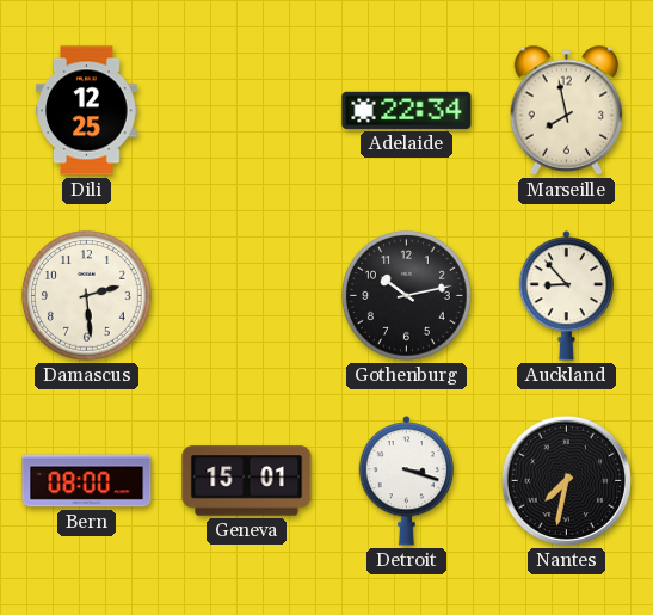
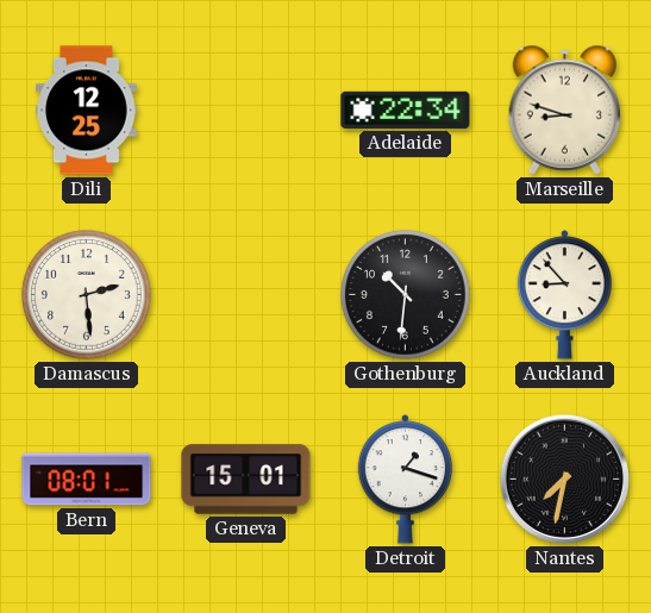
Marseille: 7:58 -> 8:48
Gothenburg: 10:13 -> 10:31
Bern: 08:00 -> 08:01
Detroit: 3:18 -> 1:18
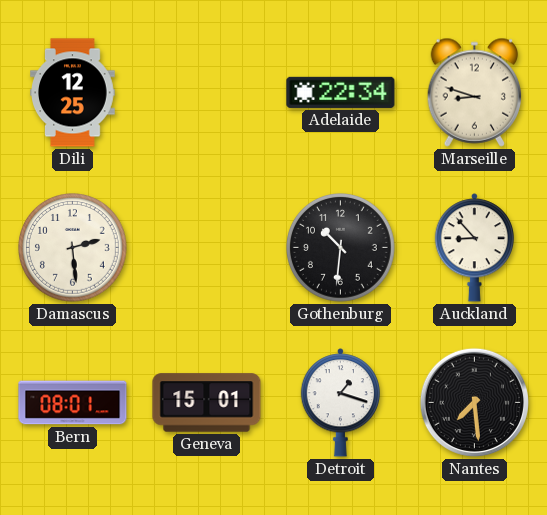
Nantes: 7:32 -> 7:29
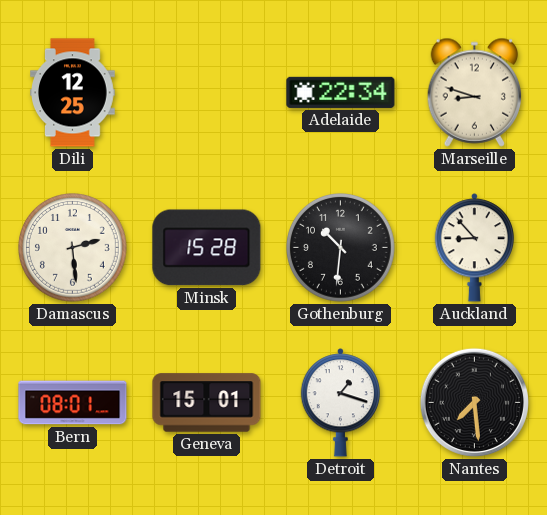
Minsk: none -> 15:28
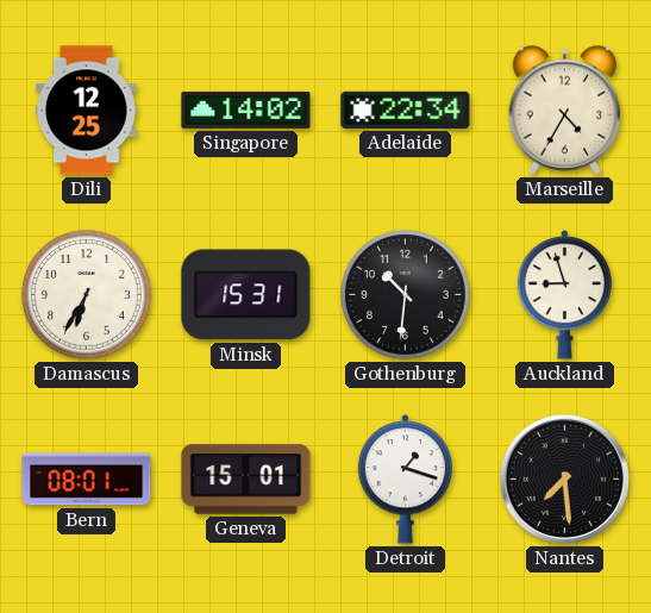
Singapore: none -> 14:02
Marseille: 8:48 -> 4:35
Damascus: 2:29 -> 6:35
Minsk: 15:28 -> 15:31
Auckland: 8:53 -> 8:57
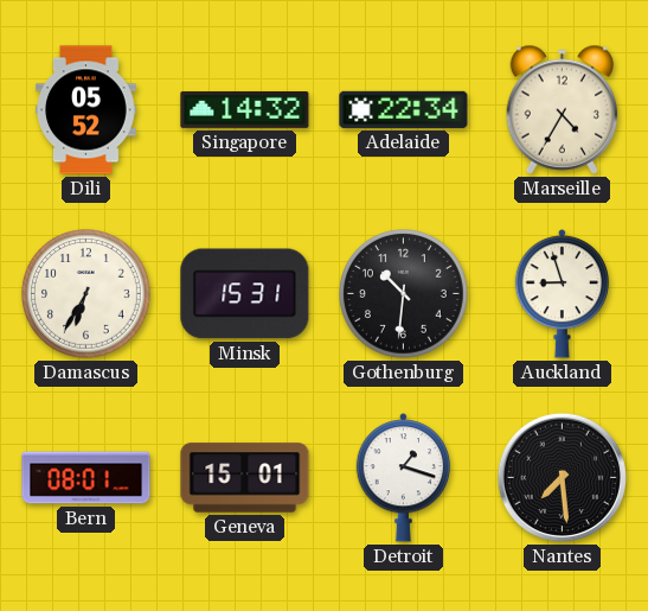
Dili: 12:25 -> 05:52
Singapore: 14:02 -> 14:32
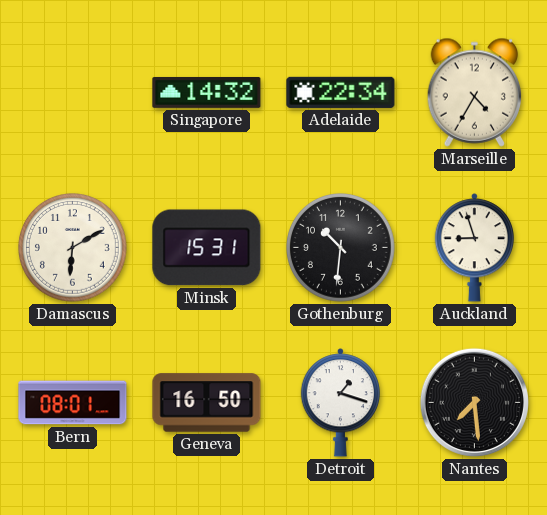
Dili: 05:52 -> none
Damascus: 6:35 -> 6:10
Geneva: 15:01 -> 16:50
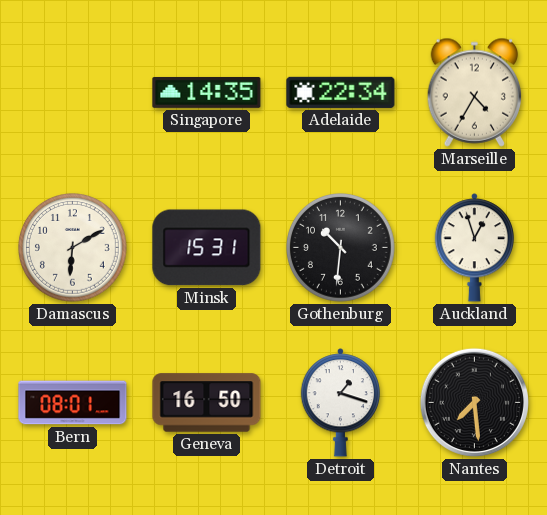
Singapore: 14:32 -> 14:35
Auckland: 8:57 -> 12:57
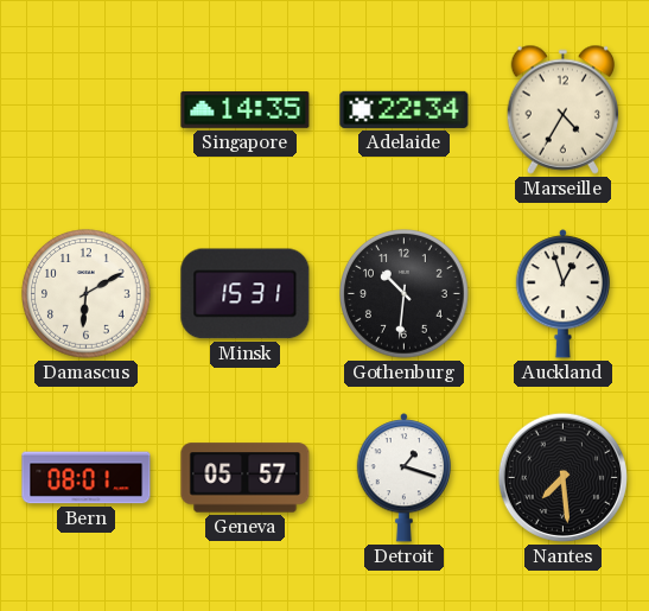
Geneva: 16:50 -> 05:57
